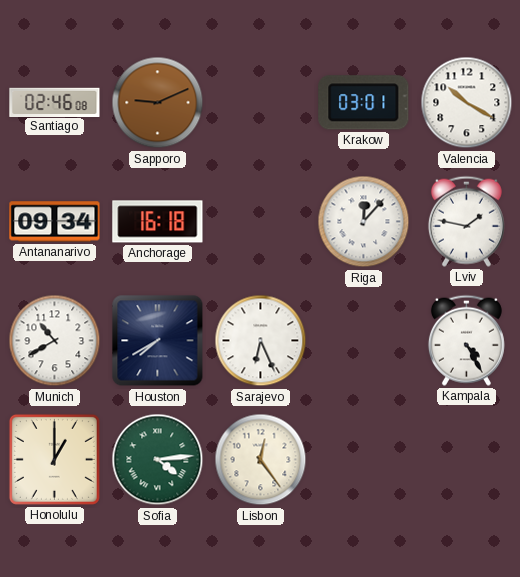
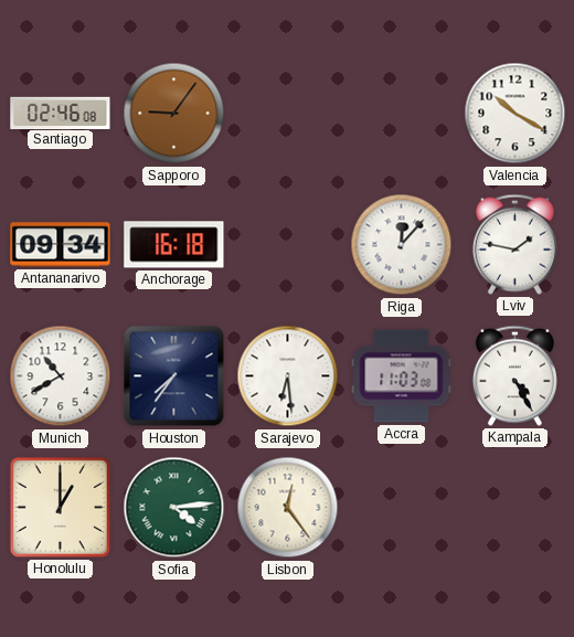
Sapporo: 9:11 -> 9:06
Krakow: 03:01 -> none
Houston: 7:40 -> 7:36
Sarajevo: 6:26 -> 6:29
Accra: none -> 11:03
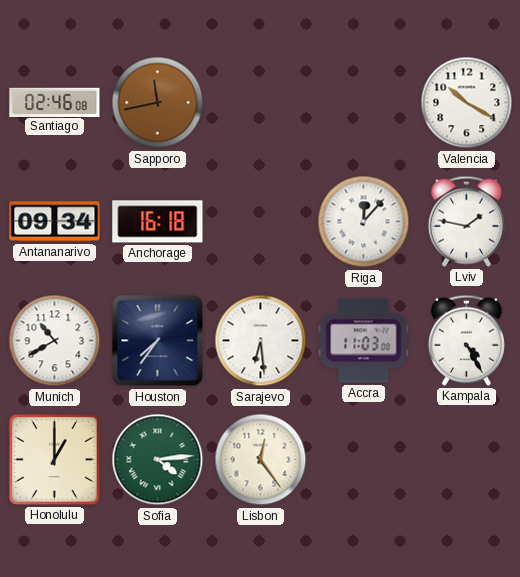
Sapporo: 9:06 -> 11:43
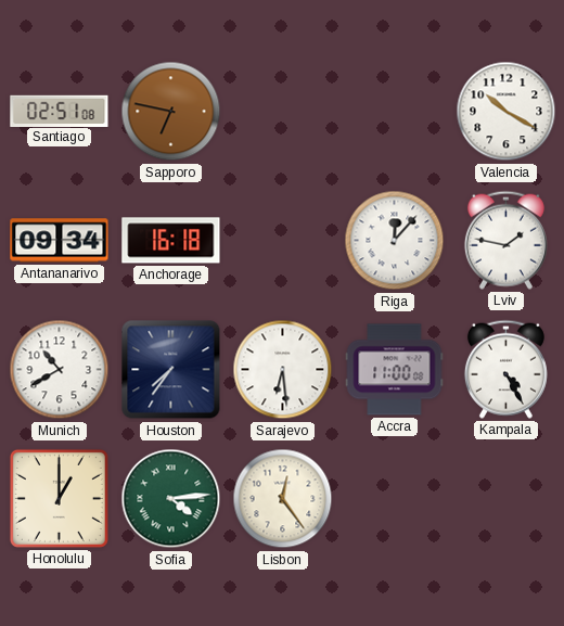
Santiago: 02:46 -> 02:51
Sapporo: 11:43 -> 6:47
Accra: 11:03 -> 11:00
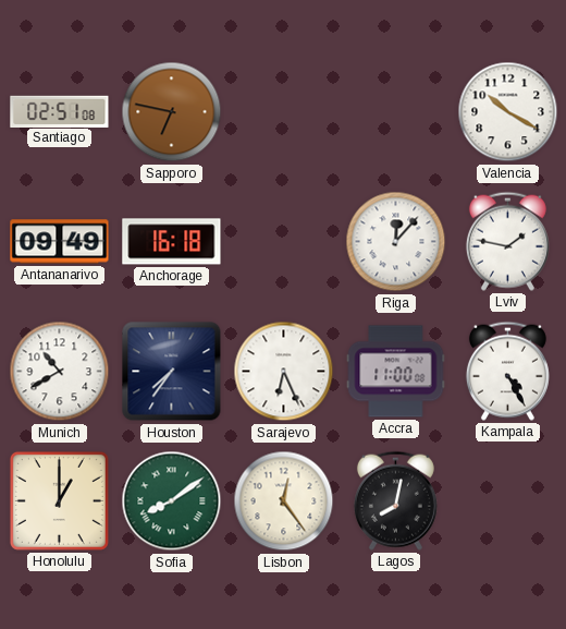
Antananarivo: 09:34 -> 09:49
Sarajevo: 6:29 -> 6:26
Sofia: 4:14 -> 8:09
Lagos: none -> 8:02
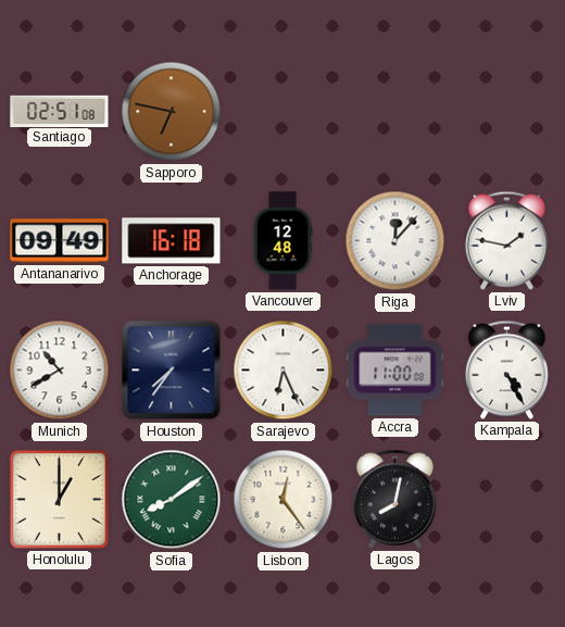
Valencia: 10:20 -> none
Vancouver: none -> 12:48
